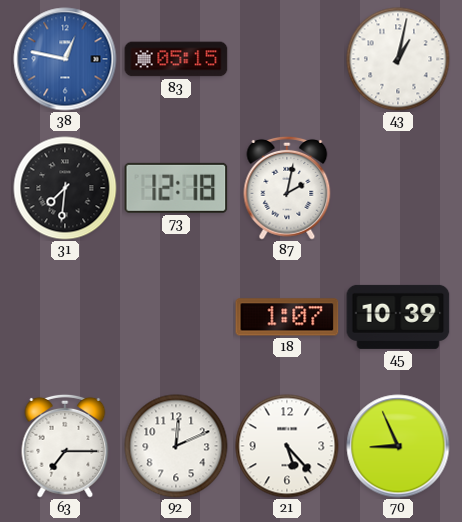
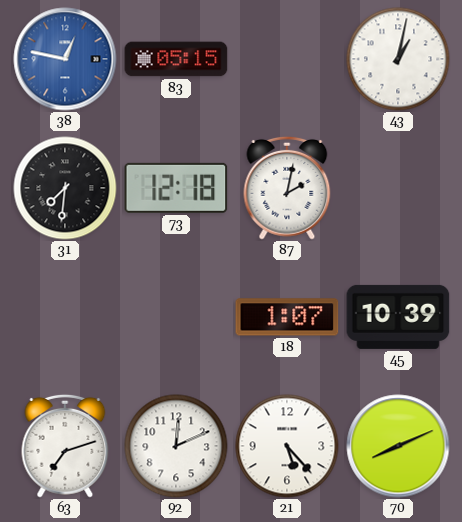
63: 7:15 -> 7:12
70: 8:56 -> 8:11
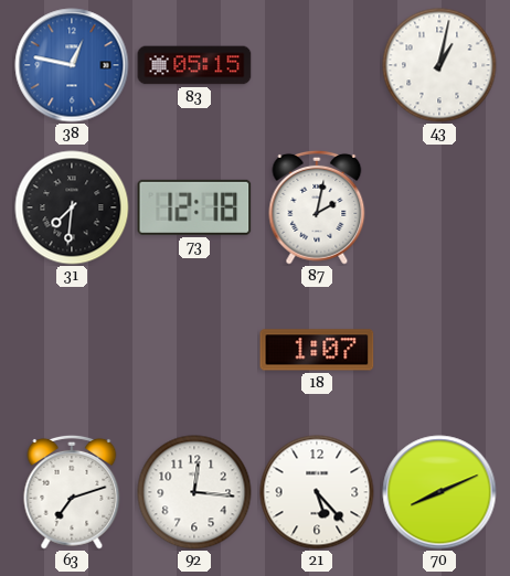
45: 10:39 -> none
92: 12:11 -> 12:16
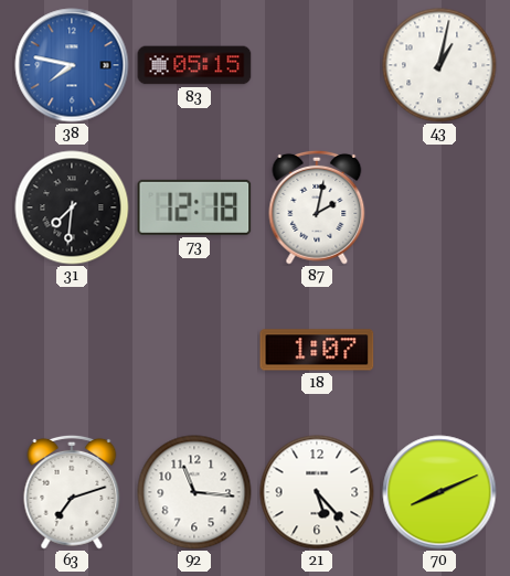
38: 12:47 -> 7:47
92: 12:16 -> 11:16
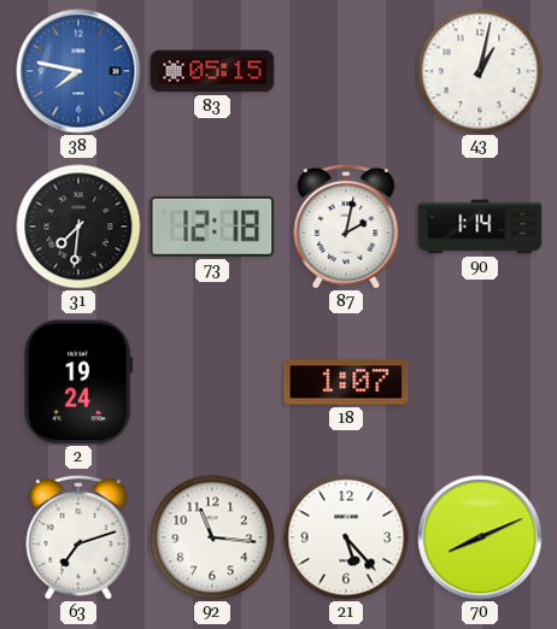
90: none -> 1:14
2: none -> 19:24
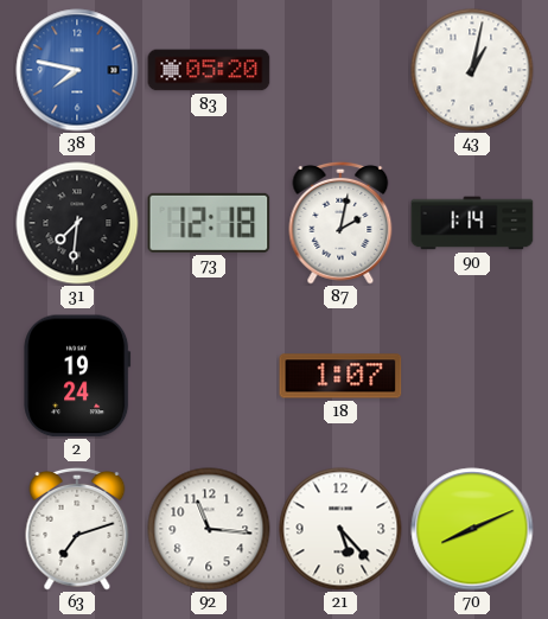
83: 05:15 -> 05:20
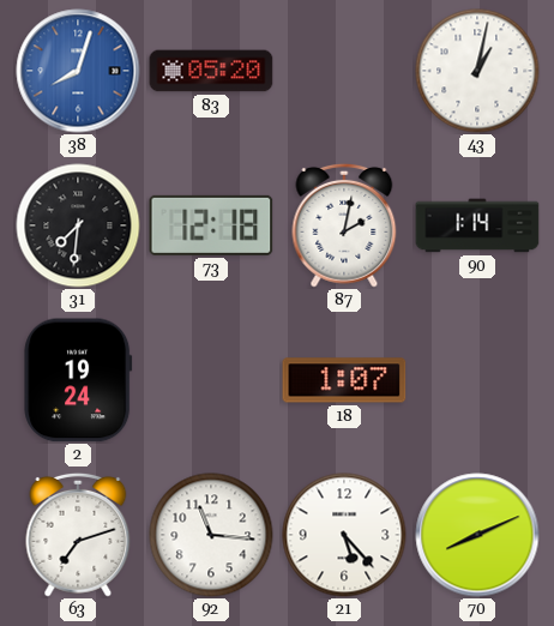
38: 7:47 -> 8:03
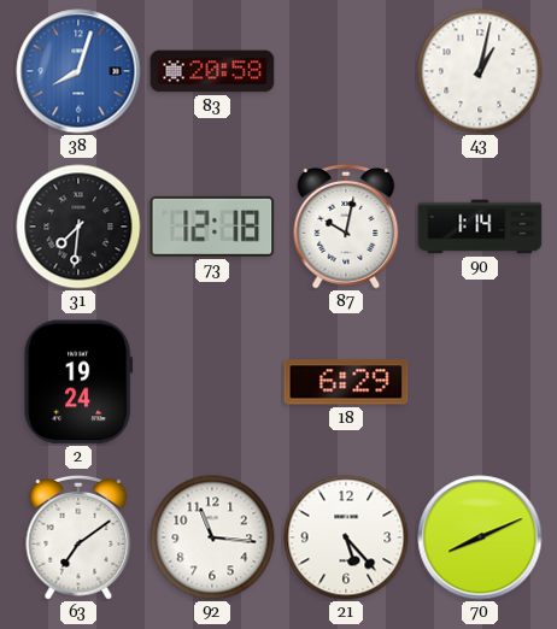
83: 05:20 -> 20:58
87: 2:02 -> 10:02
18: 1:07 -> 6:29
63: 7:12 -> 7:09
